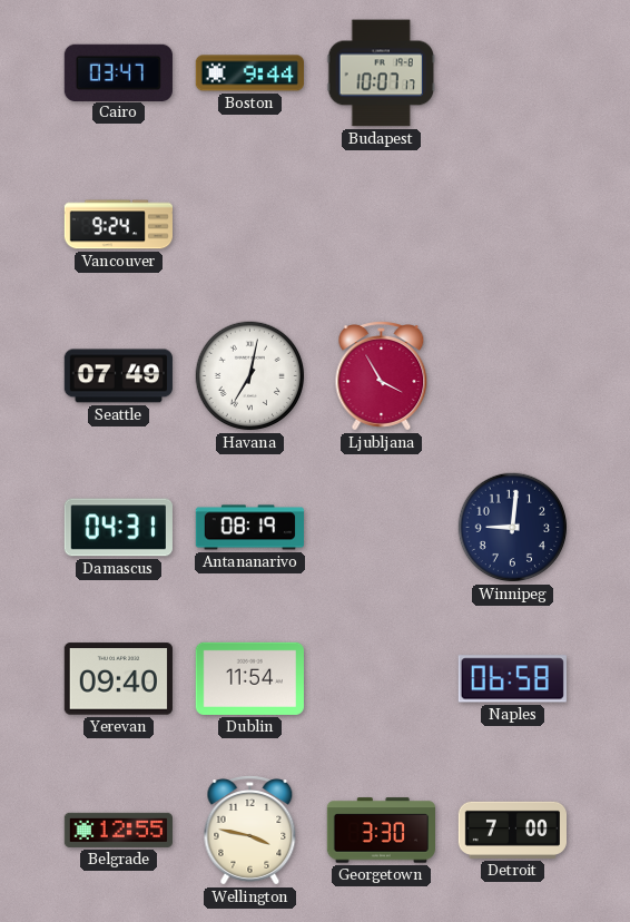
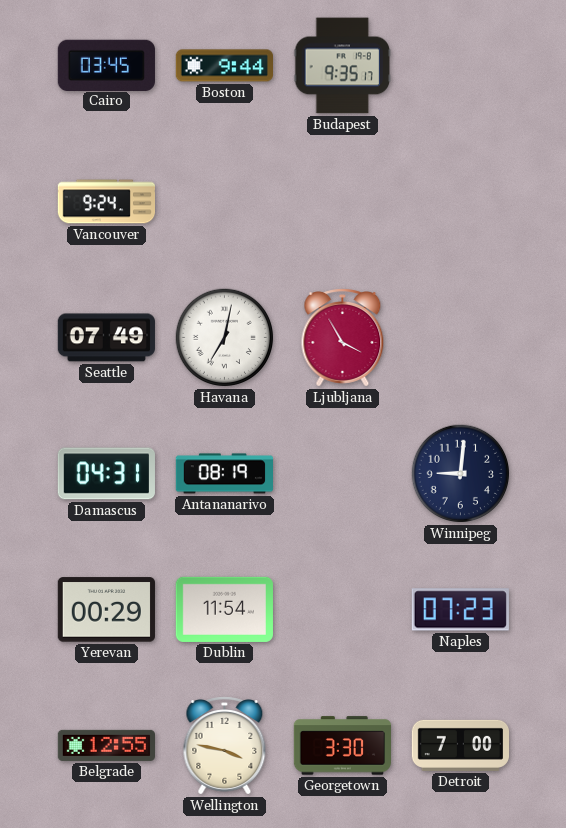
Cairo: 03:47 -> 03:45
Budapest: 10:07 -> 9:35
Yerevan: 09:40 -> 00:29
Naples: 06:58 -> 07:23
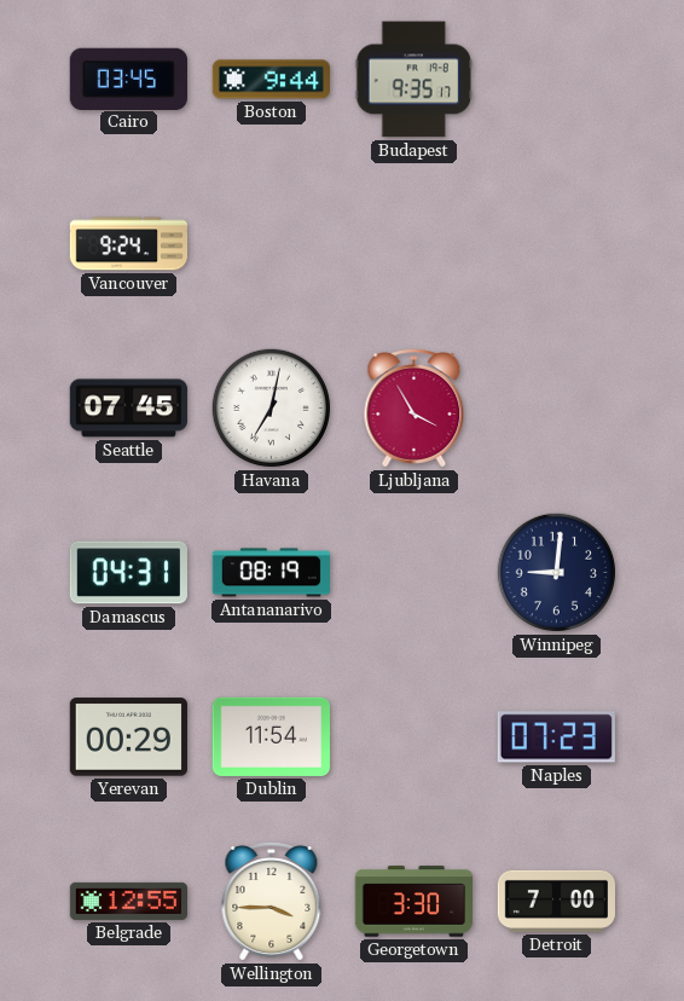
Seattle: 07:49 -> 07:45
Wellington: 3:47 -> 3:45
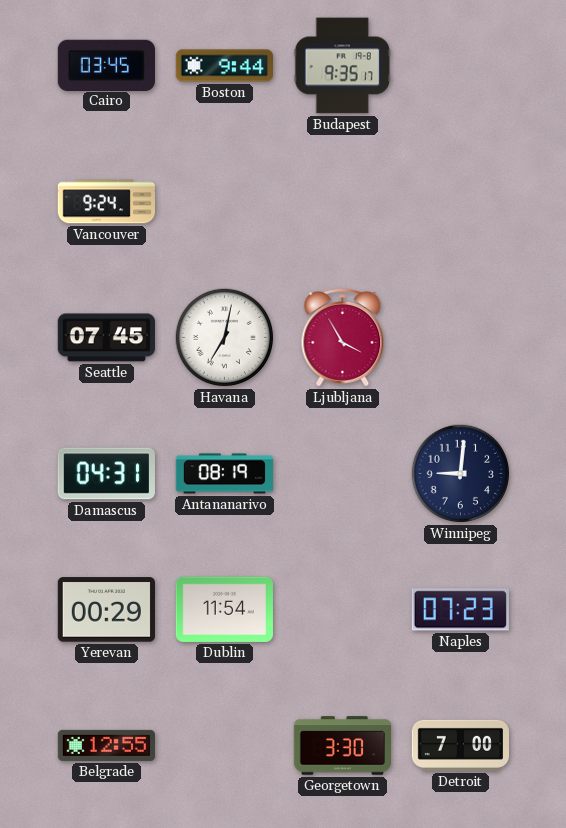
Wellington: 3:45 -> none
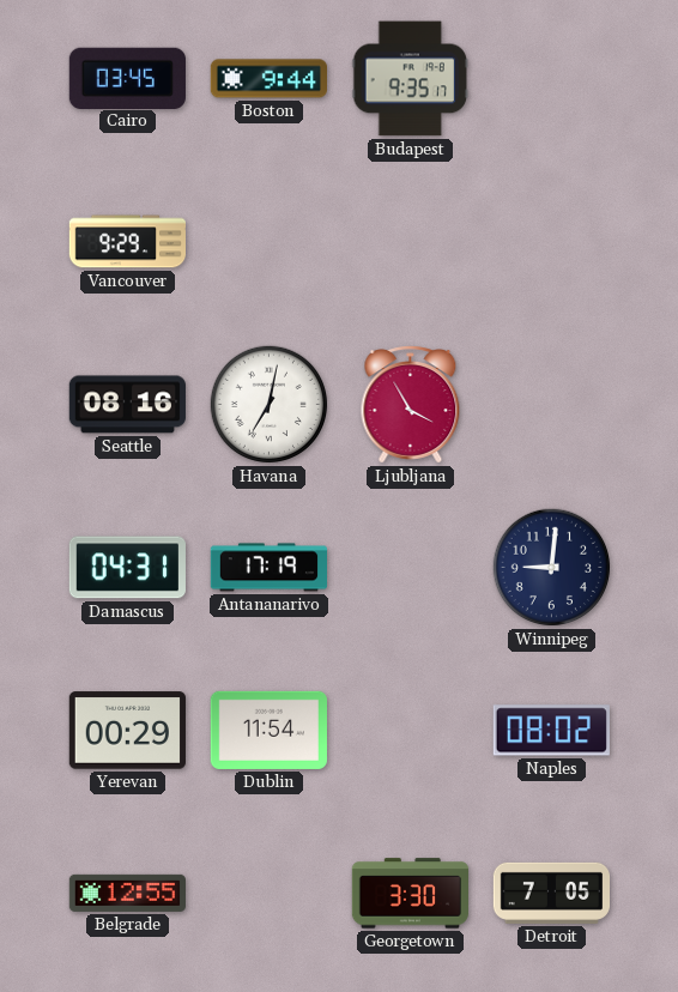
Vancouver: 9:24 -> 9:29
Seattle: 07:45 -> 08:16
Antananarivo: 08:19 -> 17:19
Naples: 07:23 -> 08:02
Detroit: 7:00 -> 7:05
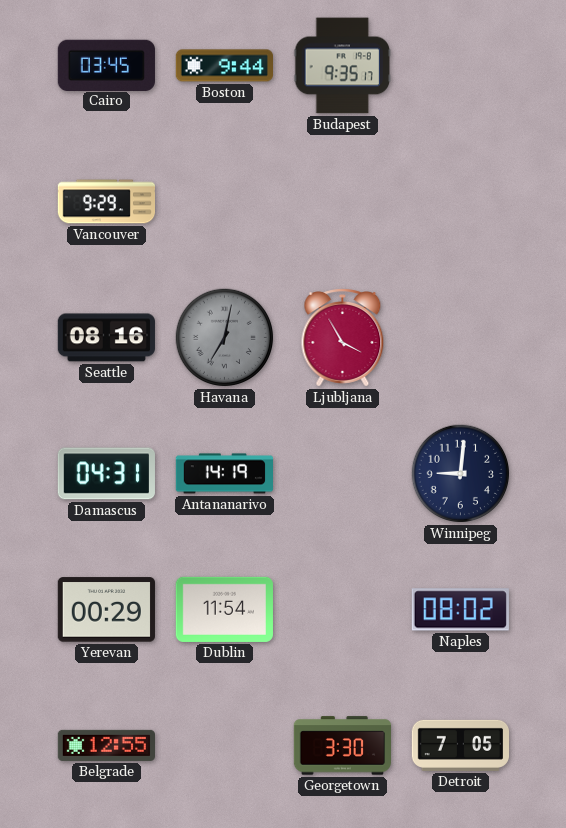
Havana dial: white -> grey
Antananarivo: 17:19 -> 14:19
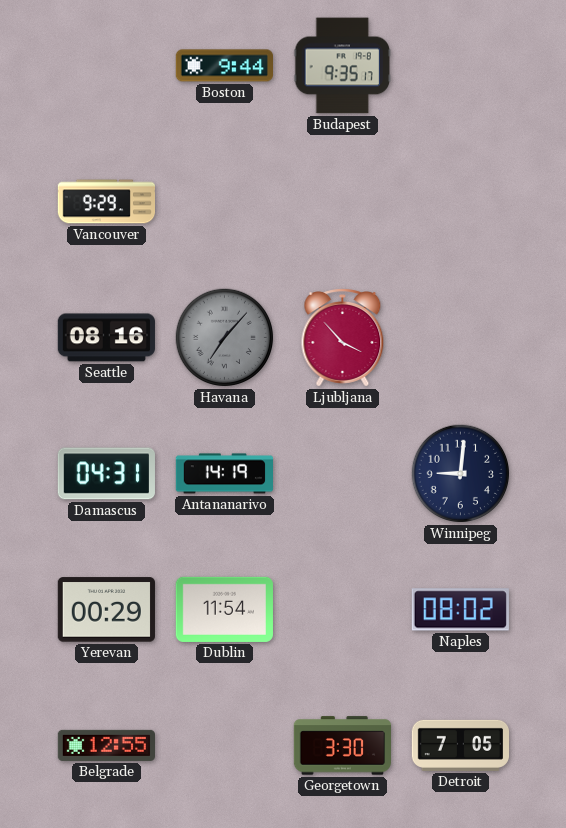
Cairo: 03:45 -> none
Havana: 7:02 -> 7:07
Ljubljana: 3:55 -> 3:53
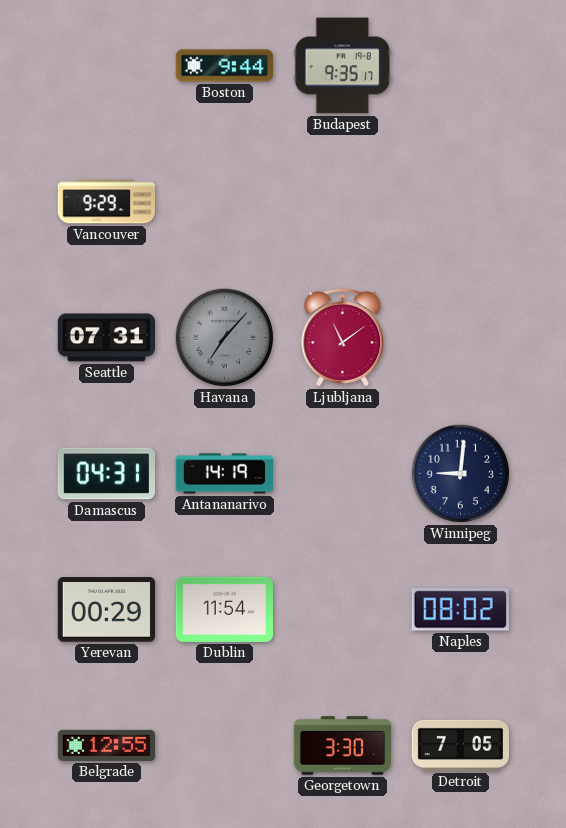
Seattle: 08:16 -> 07:31
Ljubljana: 3:53 -> 11:09
